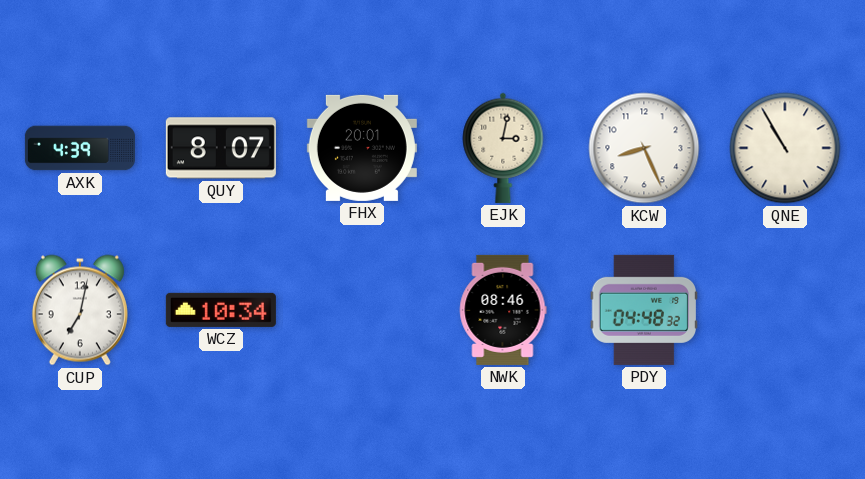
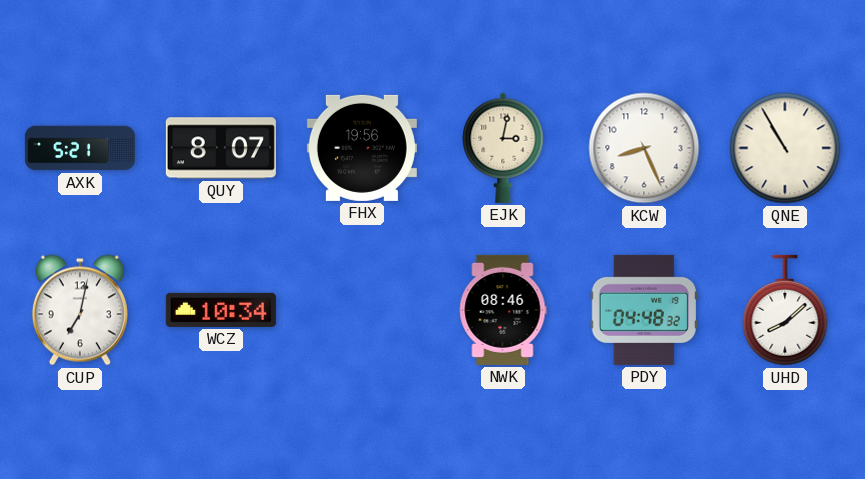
AXK: 4:39 -> 5:21
FHX: 20:01 -> 19:56
UHD: none -> 8:08
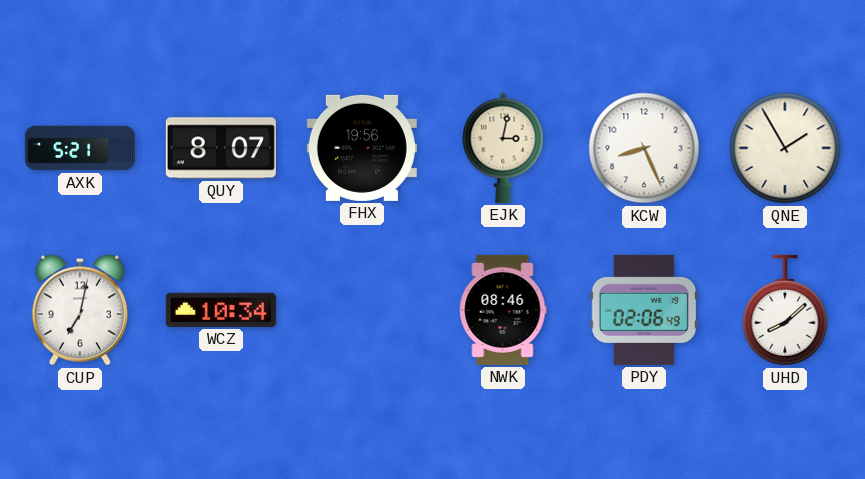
QNE: 10:55 -> 1:55
PDY: 04:48 -> 02:06
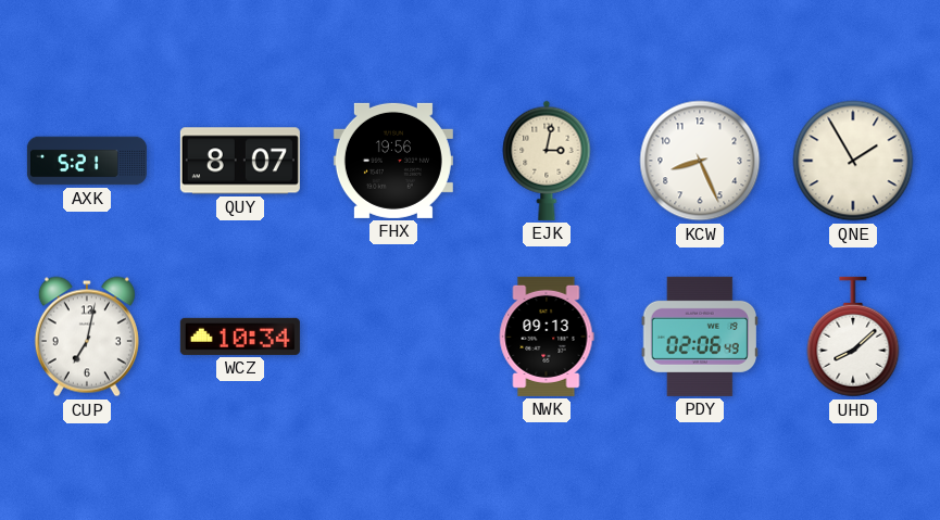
NWK: 08:46 -> 09:13
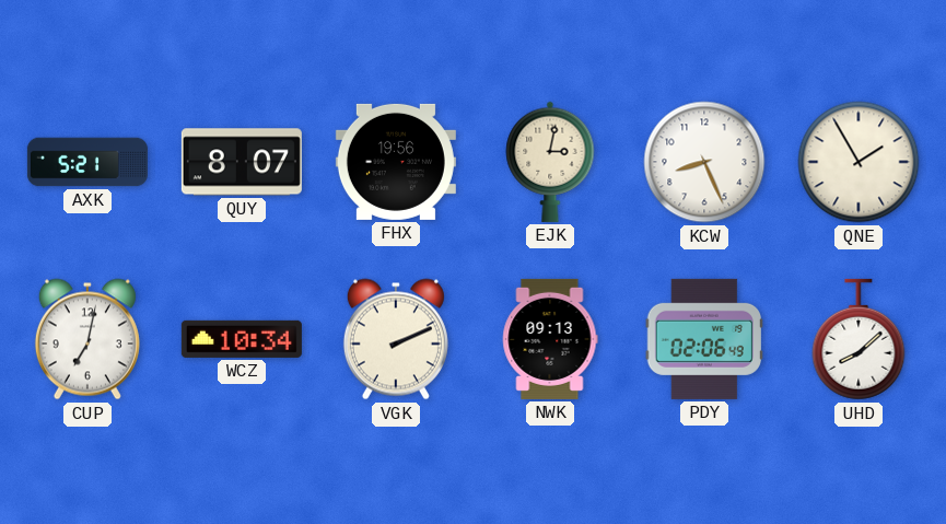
VGK: none -> 2:11
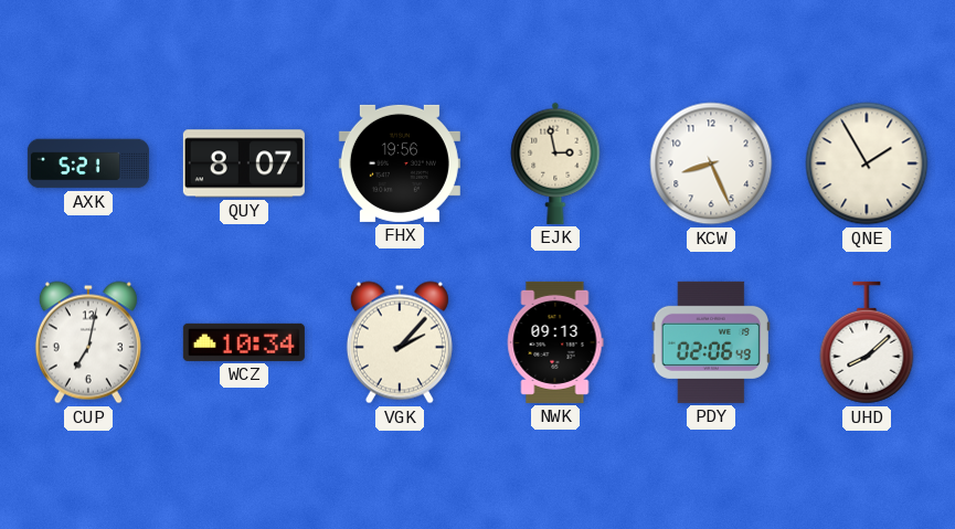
EJK: 3:02 -> 2:58
VGK: 2:11 -> 2:07
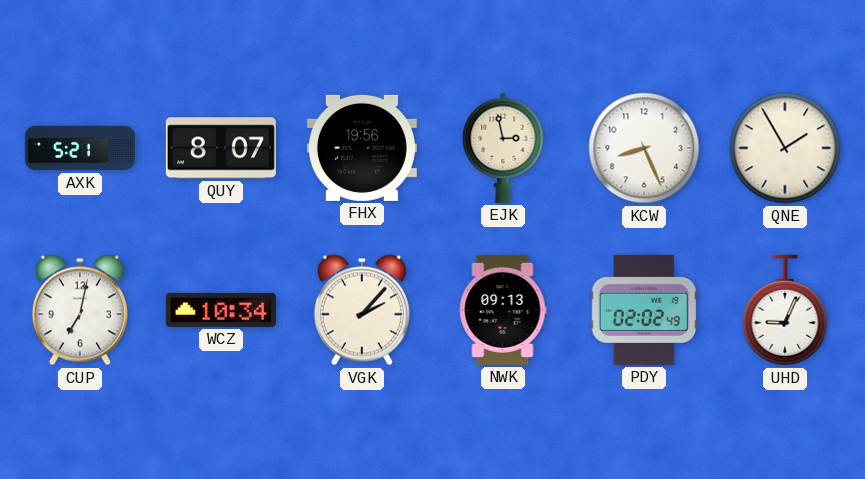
PDY: 02:06 -> 02:02
UHD: 8:08 -> 9:04
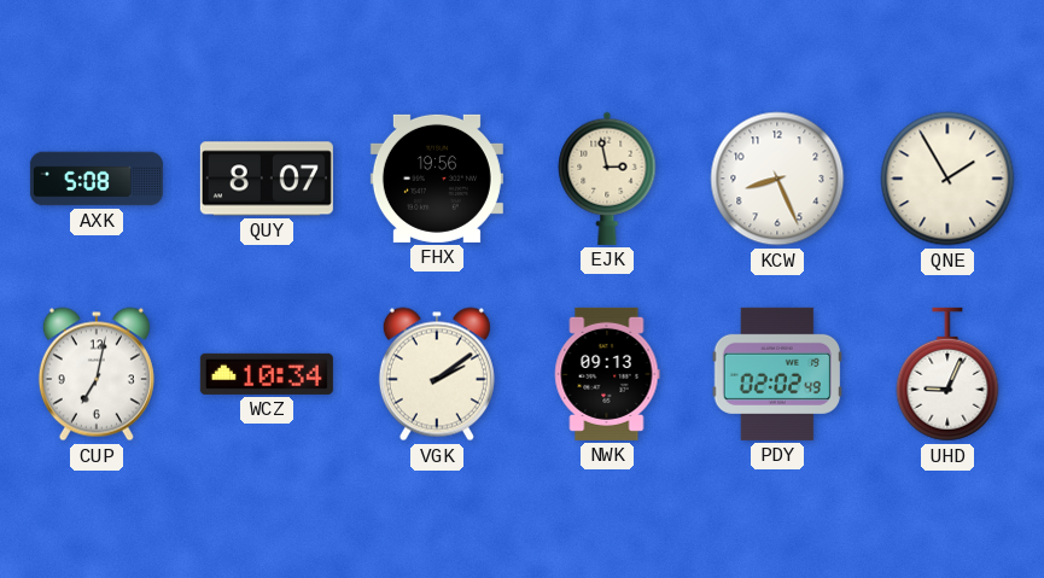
AXK: 5:21 -> 5:08
VGK: 2:07 -> 2:09
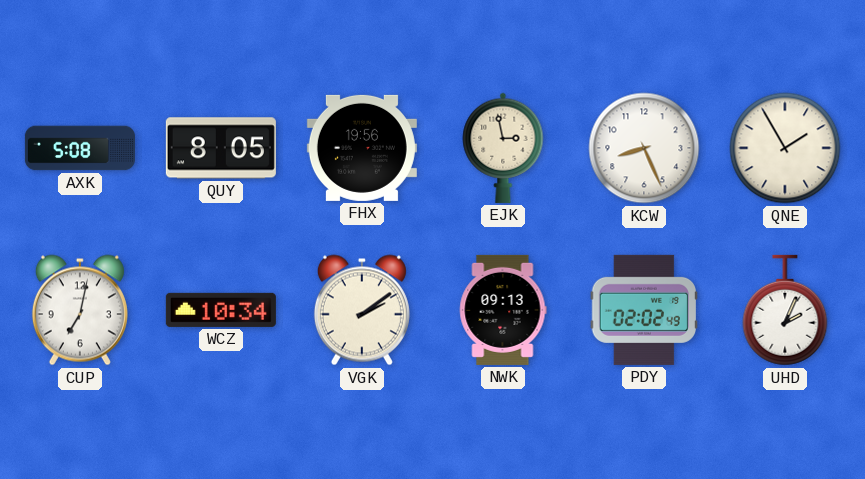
QUY: 8:07 -> 8:05
UHD: 9:04 -> 2:04
